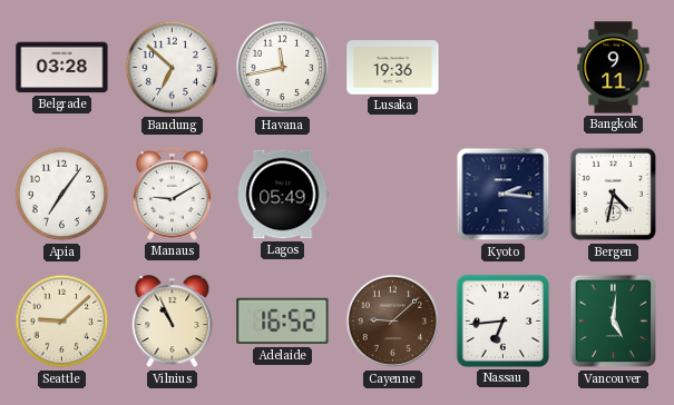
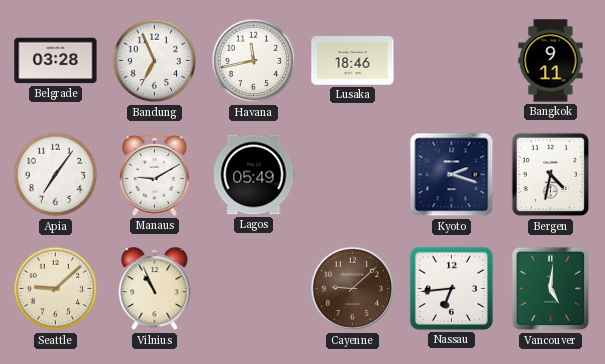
Bandung: 6:52 -> 6:56
Lusaka: 19:36 -> 18:46
Kyoto: 2:16 -> 2:18
Adelaide: 16:52 -> none
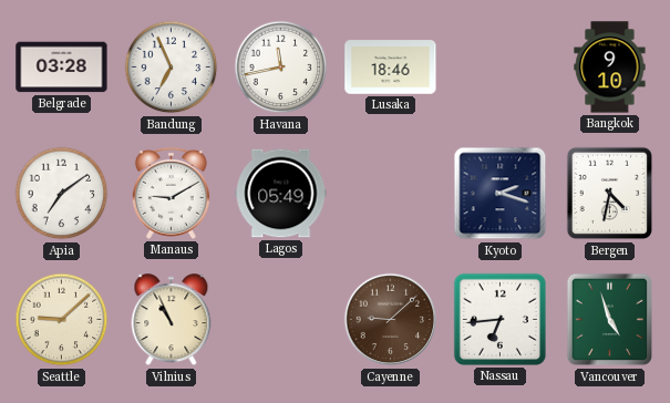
Bangkok: 9:11 -> 9:10
Apia: 7:06 -> 7:09
Vancouver: 5:01 -> 4:57
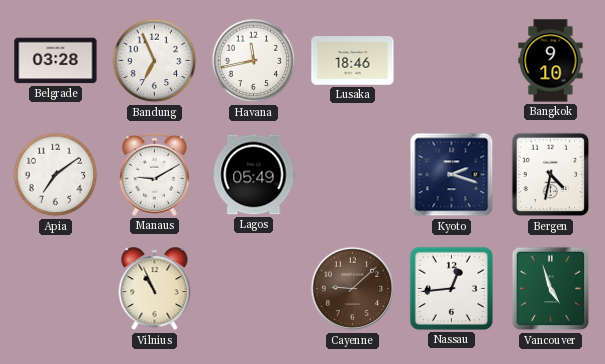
Seattle: 9:08 -> none
Nassau: 6:44 -> 12:44
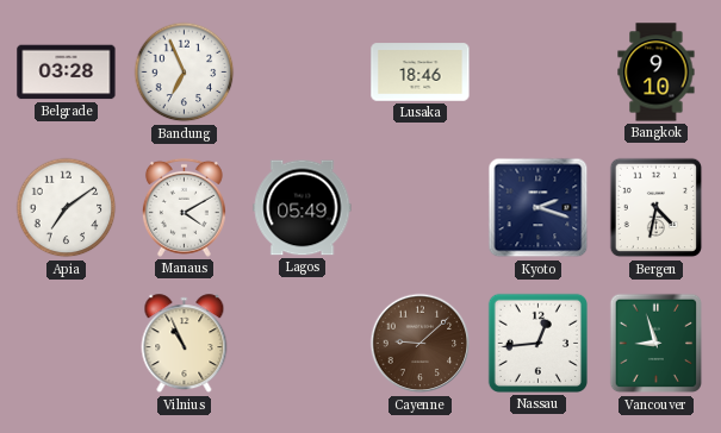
Havana: 11:43 -> none
Manaus: 9:10 -> 4:10
Vancouver: 4:57 -> 8:57
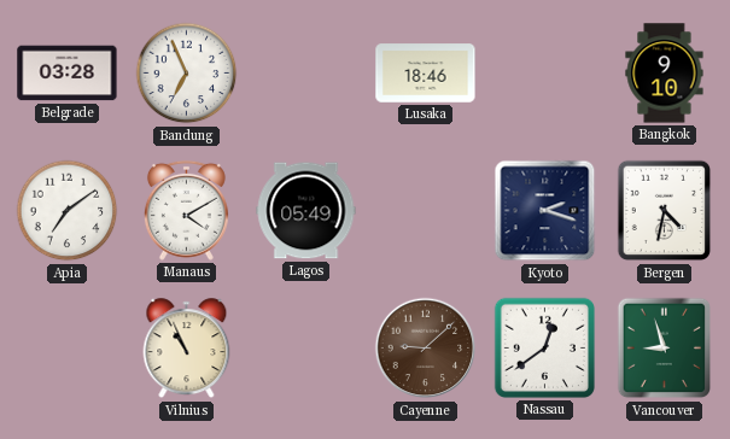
Nassau: 12:44 -> 12:39
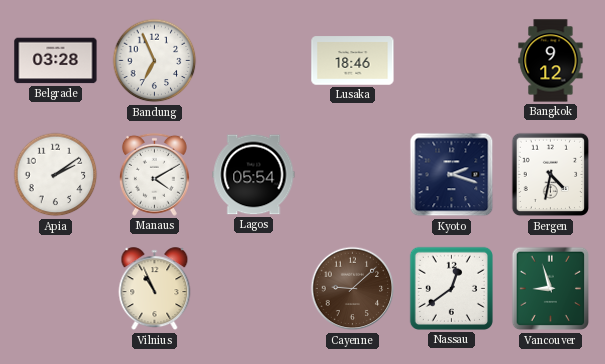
Bangkok: 9:10 -> 9:12
Apia: 7:09 -> 2:09
Lagos: 05:49 -> 05:54
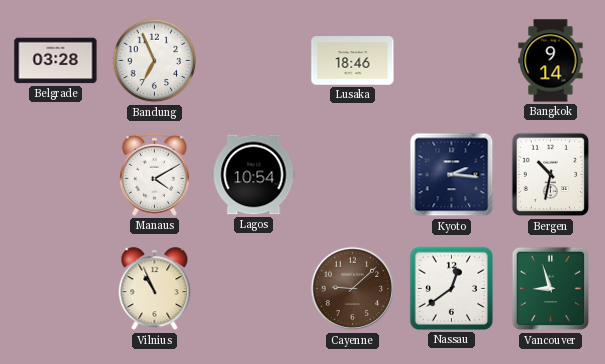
Bangkok: 9:12 -> 9:14
Apia: 2:09 -> none
Lagos: 05:54 -> 10:54
Kyoto: 2:18 -> 2:16
Bergen: 4:32 -> 10:32
